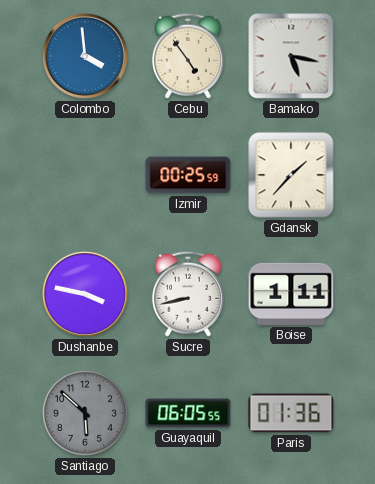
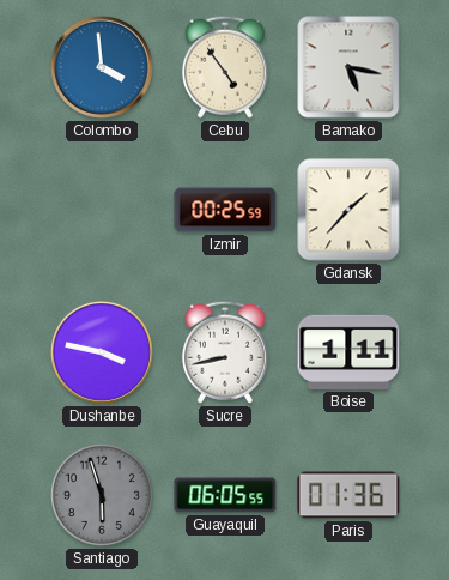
Santiago: 5:52 -> 5:57
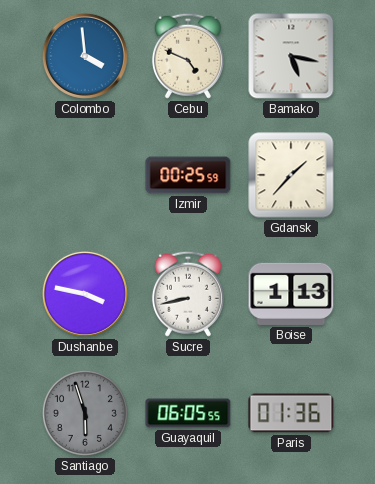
Cebu: 4:54 -> 4:49
Boise: 1:11 -> 1:13
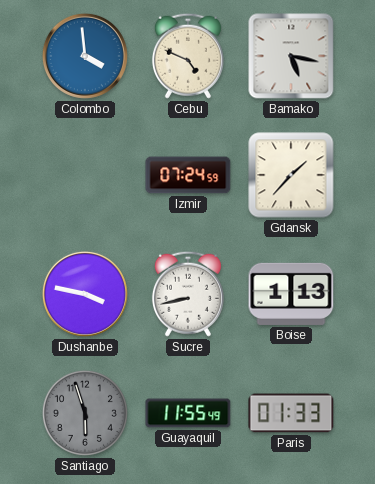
Izmir: 00:25 -> 07:24
Guayaquil: 06:05 -> 11:55
Paris: 01:36 -> 01:33
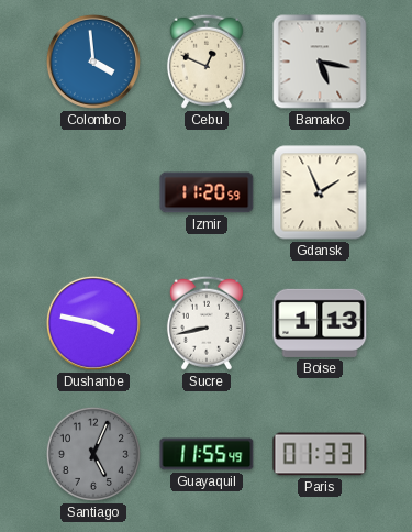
Cebu: 4:49 -> 12:49
Izmir: 07:24 -> 11:20
Gdansk: 1:37 -> 1:56
Santiago: 5:57 -> 5:04
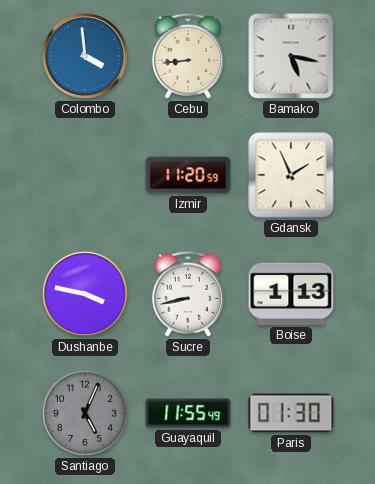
Cebu: 12:49 -> 8:44
Paris: 01:33 -> 01:30
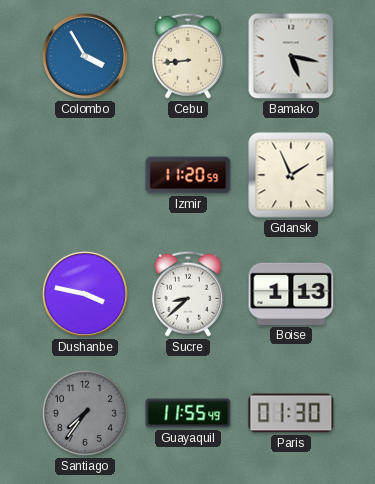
Colombo: 3:59 -> 3:55
Sucre: 8:43 -> 8:38
Santiago: 5:04 -> 7:36
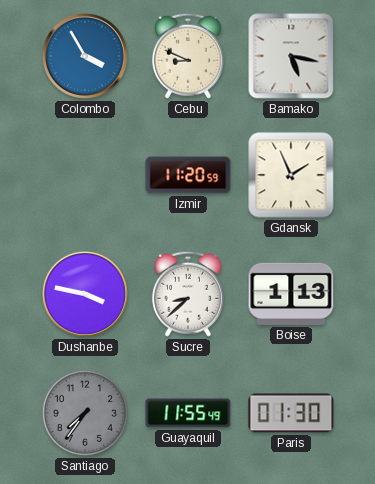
Cebu: 8:44 -> 8:49
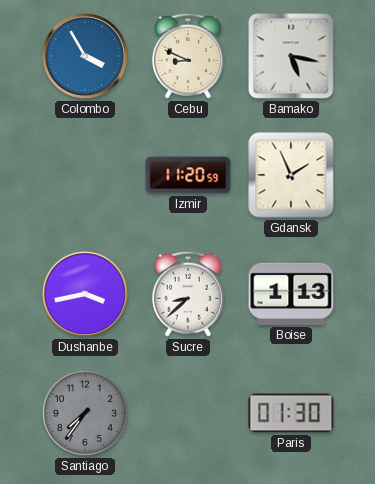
Dushanbe: 3:47 -> 3:43
Guayaquil: 11:55 -> none
